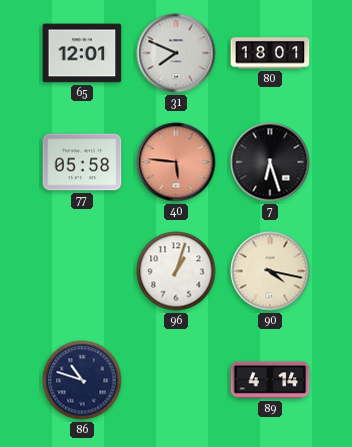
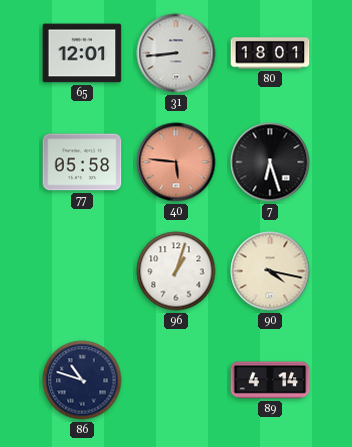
31: 7:49 -> 8:44
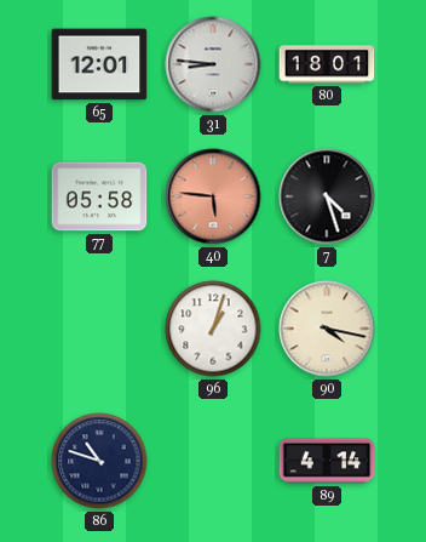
31: 8:44 -> 8:46
7: 6:27 -> 4:27
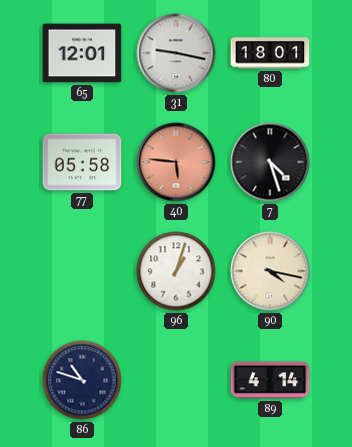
31: 8:46 -> 9:17
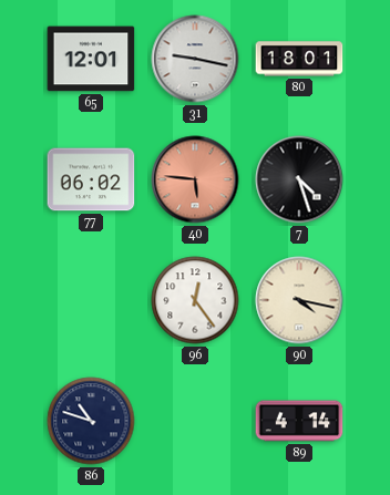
77: 05:58 -> 06:02
96: 1:03 -> 12:24
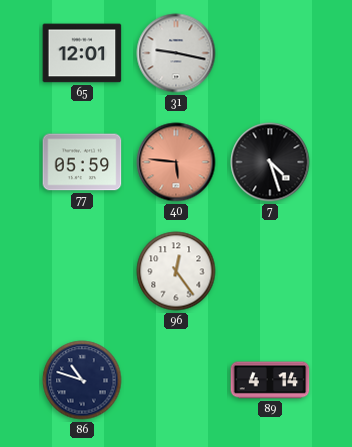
80: 18:01 -> none
77: 06:02 -> 05:59
90: 4:17 -> none
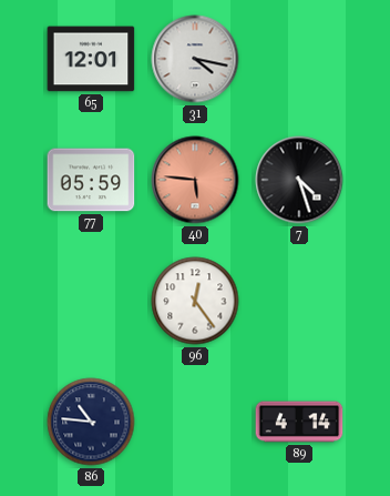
31: 9:17 -> 4:17
86: 10:48 -> 10:46
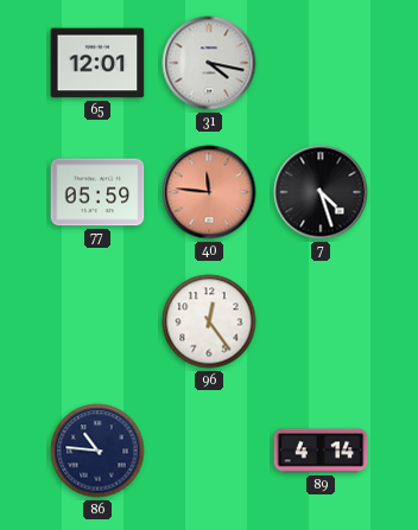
40: 5:46 -> 11:46
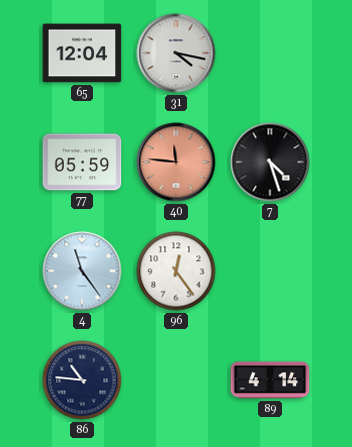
65: 12:01 -> 12:04
4: none -> 11:24
